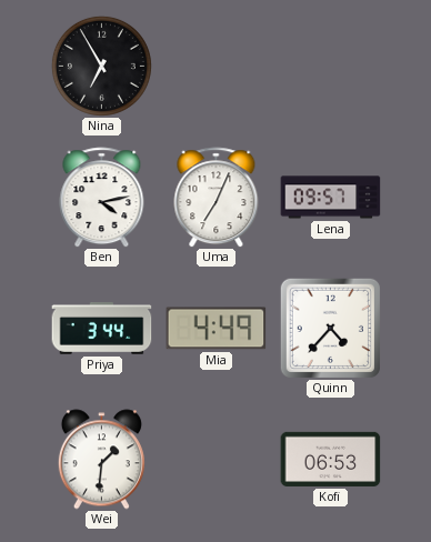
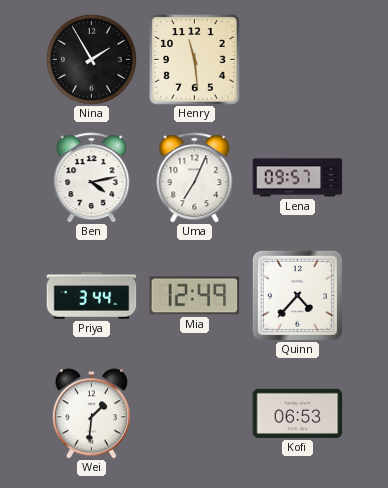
Nina: 6:55 -> 1:55
Henry: none -> 11:29
Mia: 4:49 -> 12:49
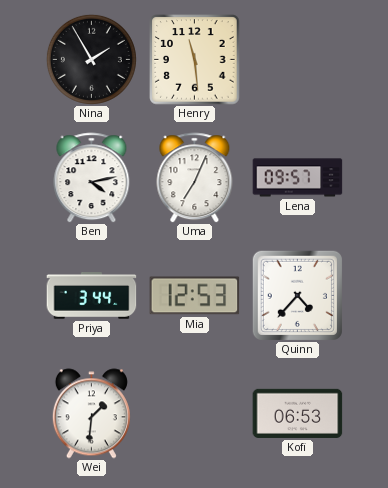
Mia: 12:49 -> 12:53
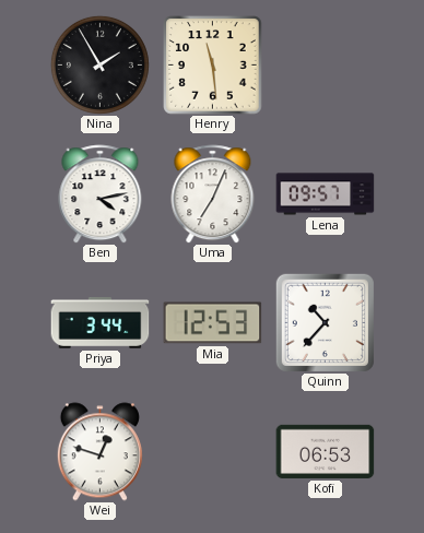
Quinn: 4:37 -> 10:37
Wei: 1:31 -> 12:48
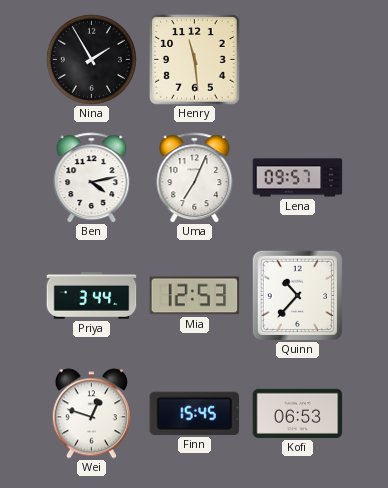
Finn: none -> 15:45
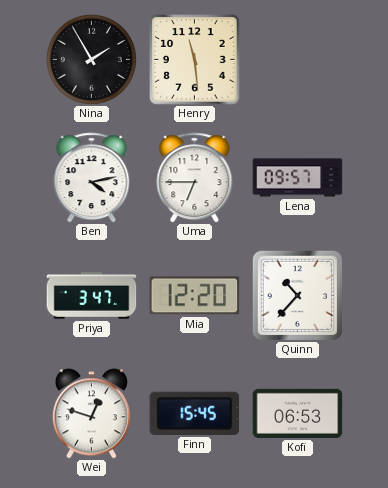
Uma: 7:04 -> 6:45
Priya: 3:44 -> 3:47
Mia: 12:53 -> 12:20
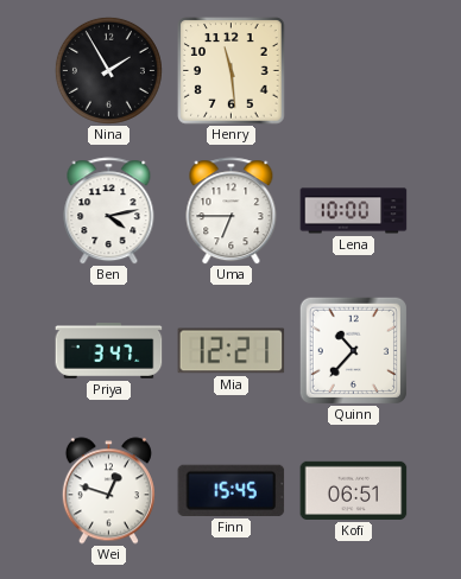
Lena: 09:57 -> 10:00
Mia: 12:20 -> 12:21
Kofi: 06:53 -> 06:51
